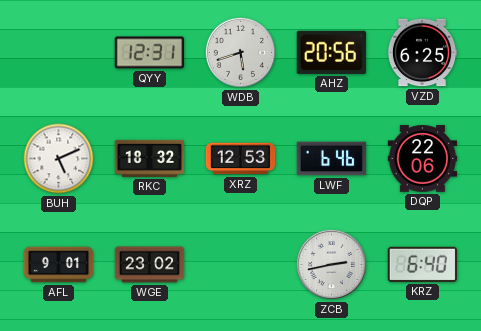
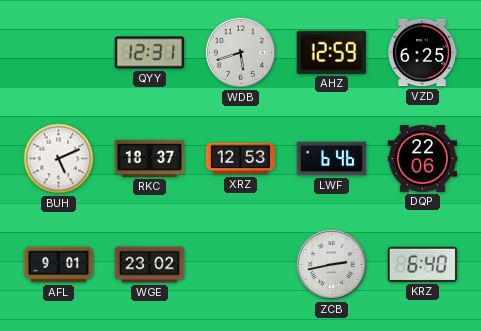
AHZ: 20:56 -> 12:59
RKC: 18:32 -> 18:37
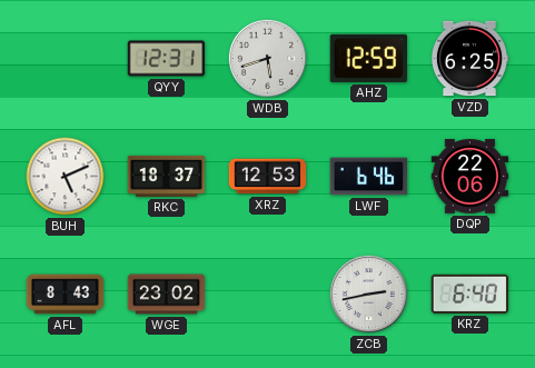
AFL: 9:01 -> 8:43
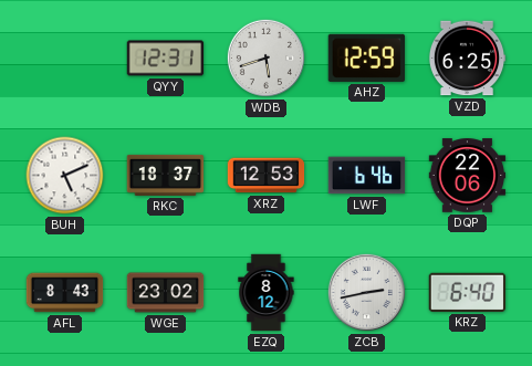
EZQ: none -> 8:12
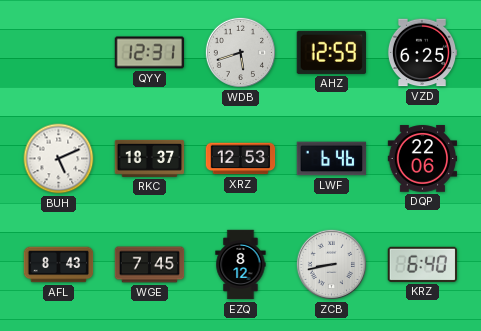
WGE: 23:02 -> 7:45
ZCB: 2:43 -> 8:43
